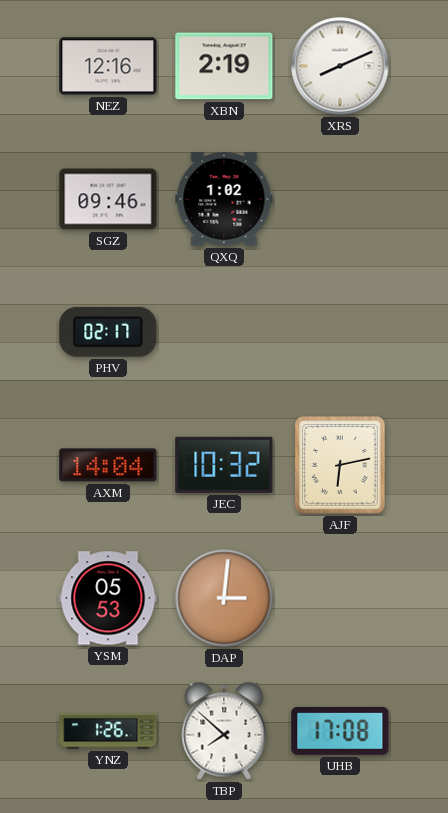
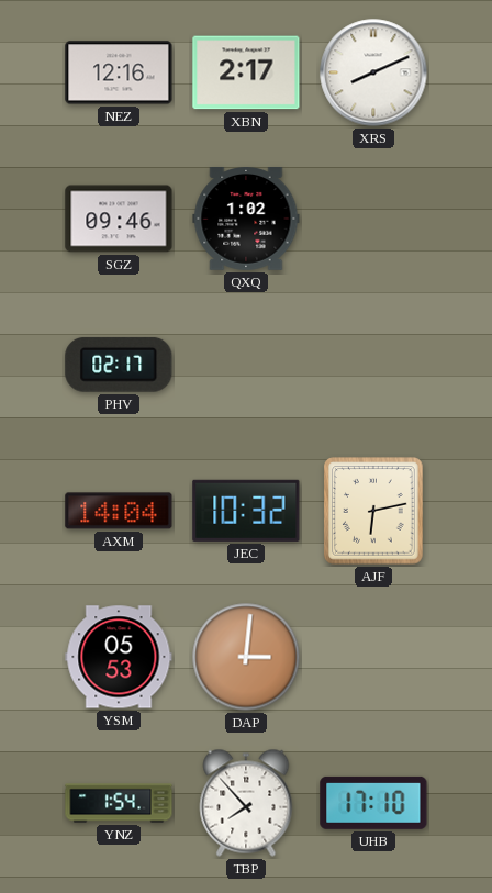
XBN: 2:19 -> 2:17
YNZ: 1:26 -> 1:54
TBP: 7:52 -> 7:53
UHB: 17:08 -> 17:10
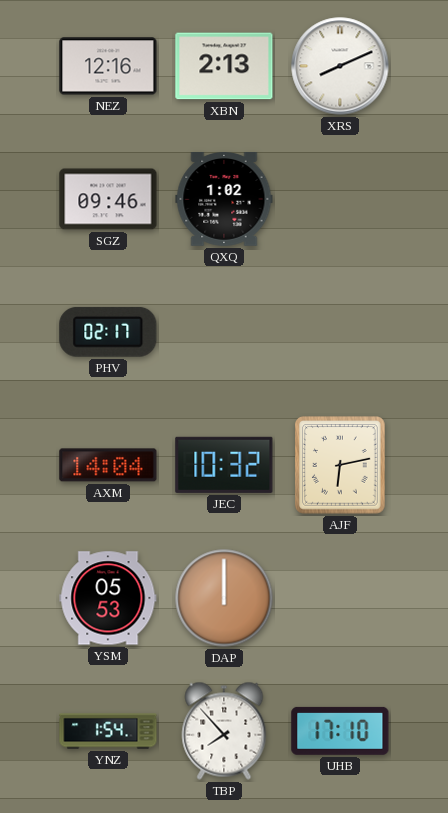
XBN: 2:17 -> 2:13
DAP: 3:01 -> 12:00
